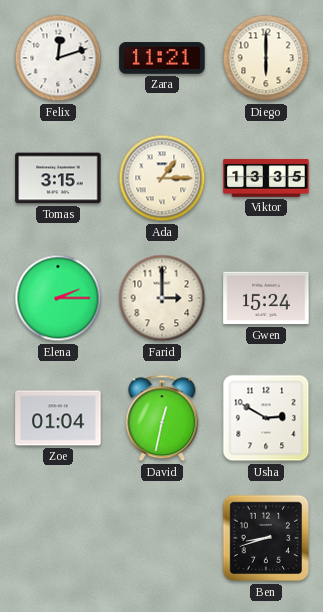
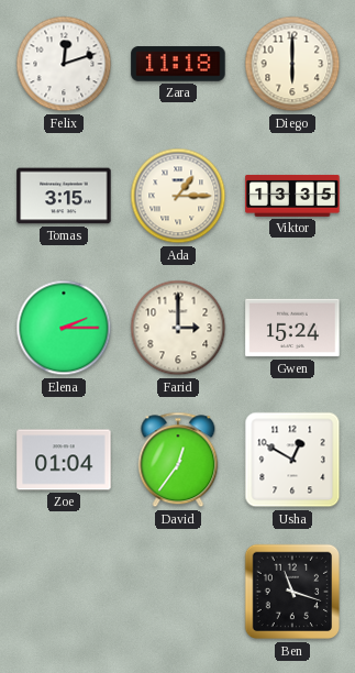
Zara: 11:21 -> 11:18
David: 12:32 -> 12:36
Usha: 2:50 -> 12:50
Ben: 8:42 -> 11:18
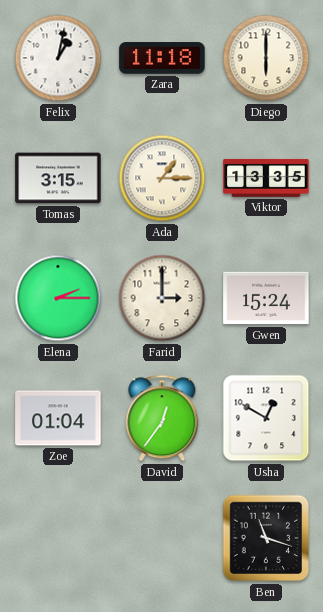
Felix: 12:12 -> 1:02
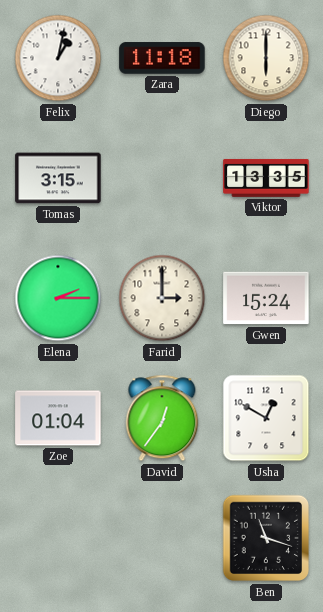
Ada: 1:15 -> none
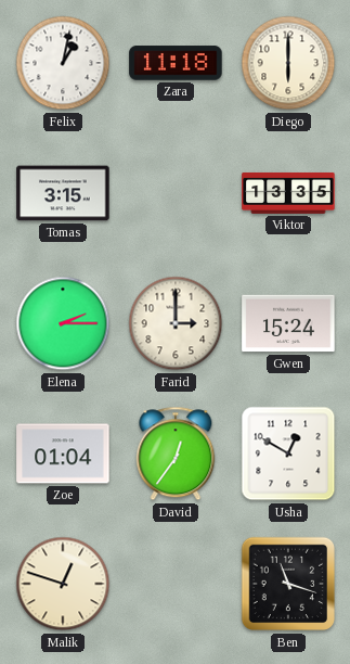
Malik: none -> 12:48
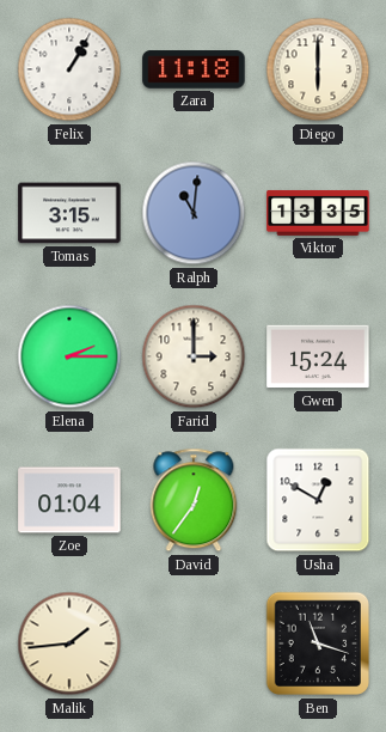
Felix: 1:02 -> 1:05
Ralph: none -> 11:01
Malik: 12:48 -> 1:44
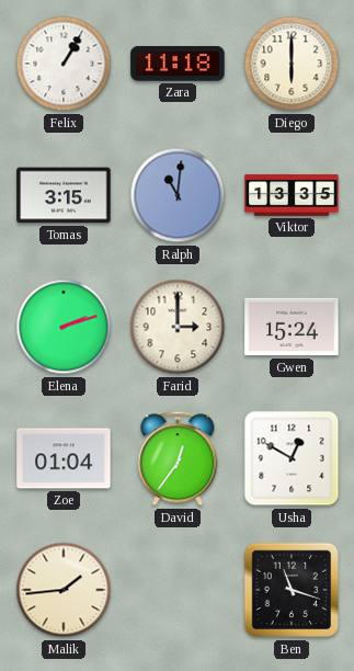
Elena: 2:15 -> 2:12
